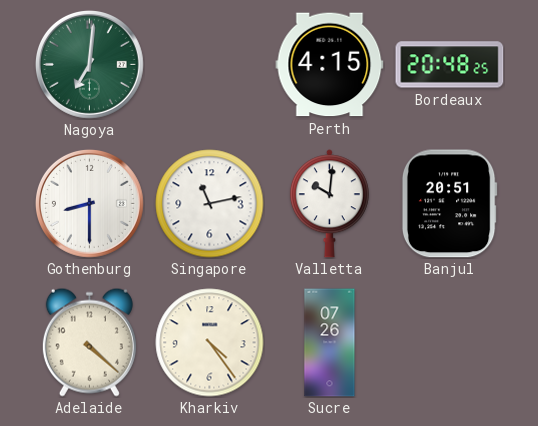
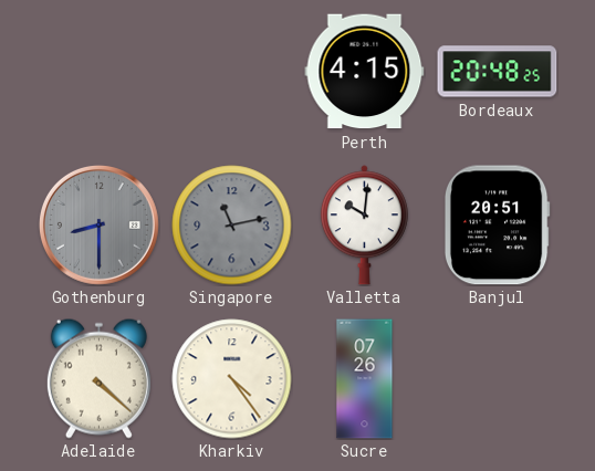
Nagoya: 7:01 -> none
Gothenburg dial: white -> grey
Singapore dial: white -> grey
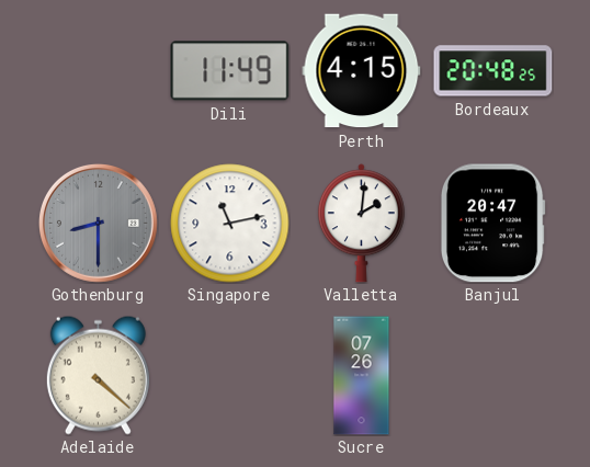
Dili: none -> 11:49
Singapore dial: grey -> white
Valletta: 10:01 -> 2:01
Banjul: 20:51 -> 20:47
Kharkiv: 4:24 -> none
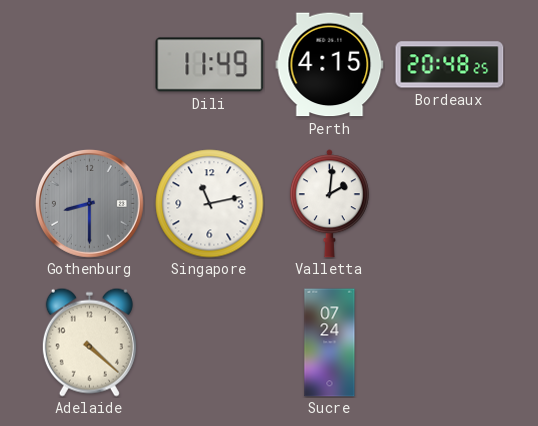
Banjul: 20:47 -> none
Sucre: 07:26 -> 07:24
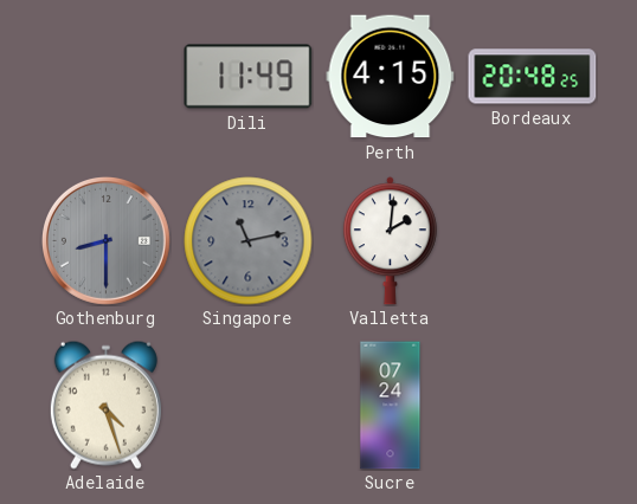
Singapore dial: white -> grey
Adelaide: 4:22 -> 4:27
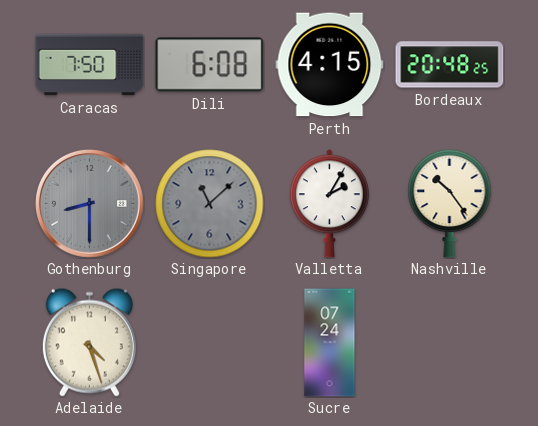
Caracas: none -> 7:50
Dili: 11:49 -> 6:08
Singapore: 11:13 -> 11:08
Valletta: 2:01 -> 2:05
Nashville: none -> 10:24
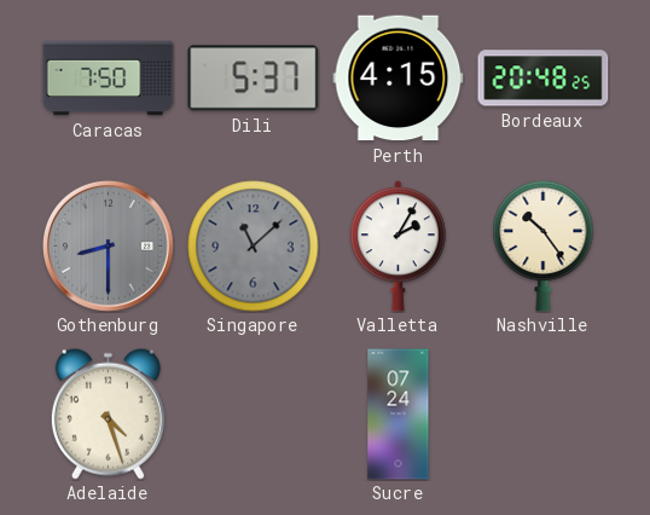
Dili: 6:08 -> 5:37
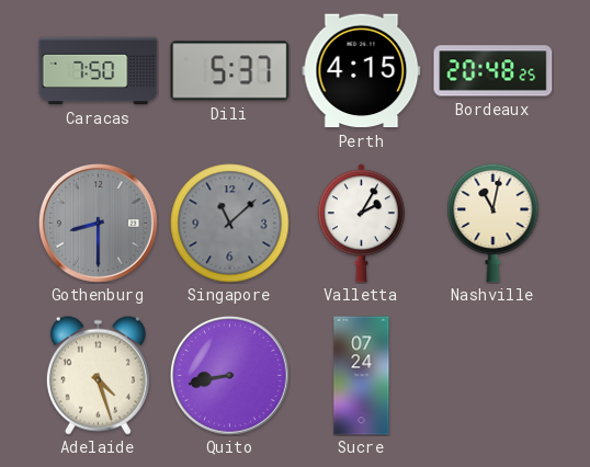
Nashville: 10:24 -> 11:02
Quito: none -> 8:43
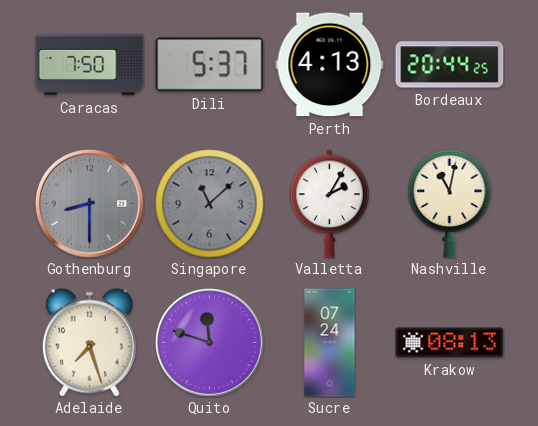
Perth: 4:15 -> 4:13
Bordeaux: 20:48 -> 20:44
Adelaide: 4:27 -> 7:27
Quito: 8:43 -> 11:48
Krakow: none -> 08:13
